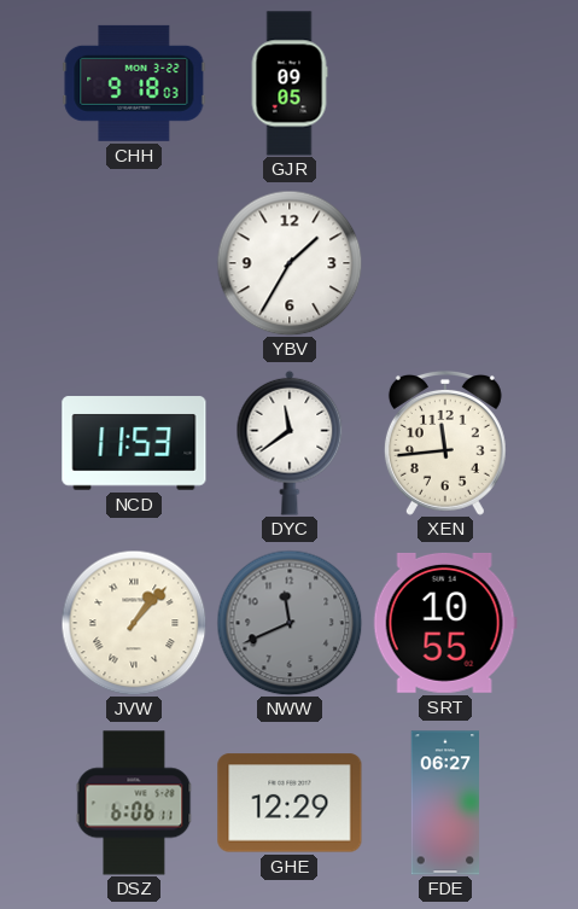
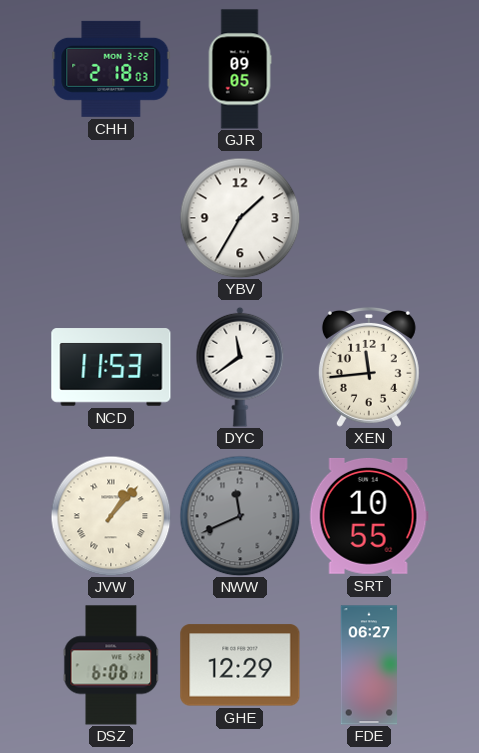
CHH: 9:18 -> 2:18
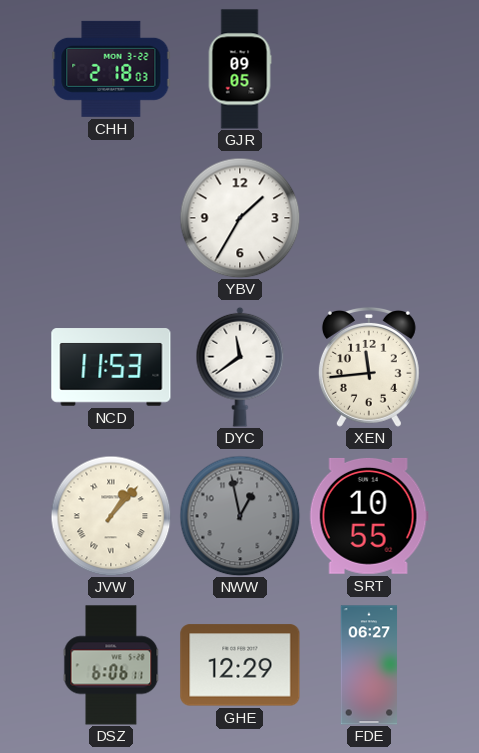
NWW: 11:41 -> 12:58
